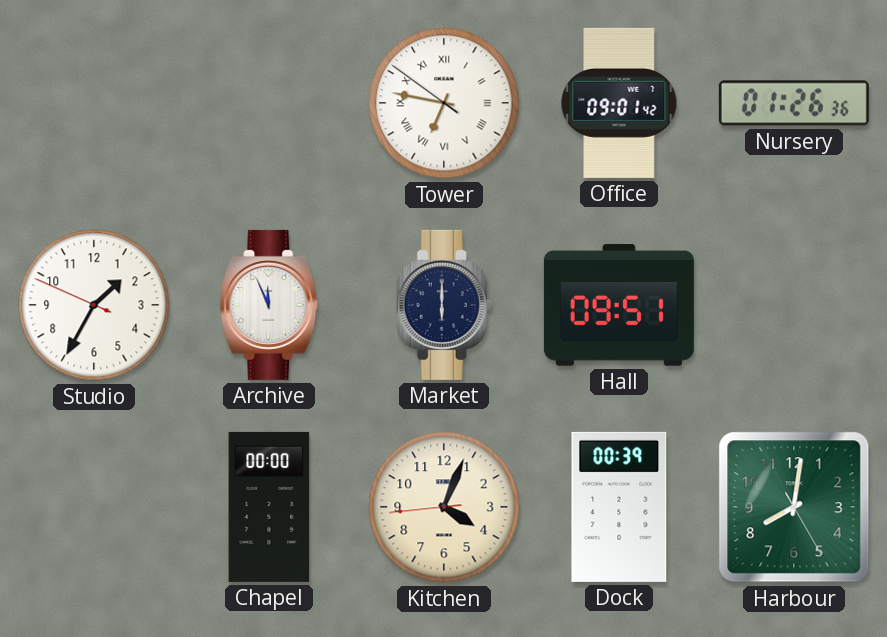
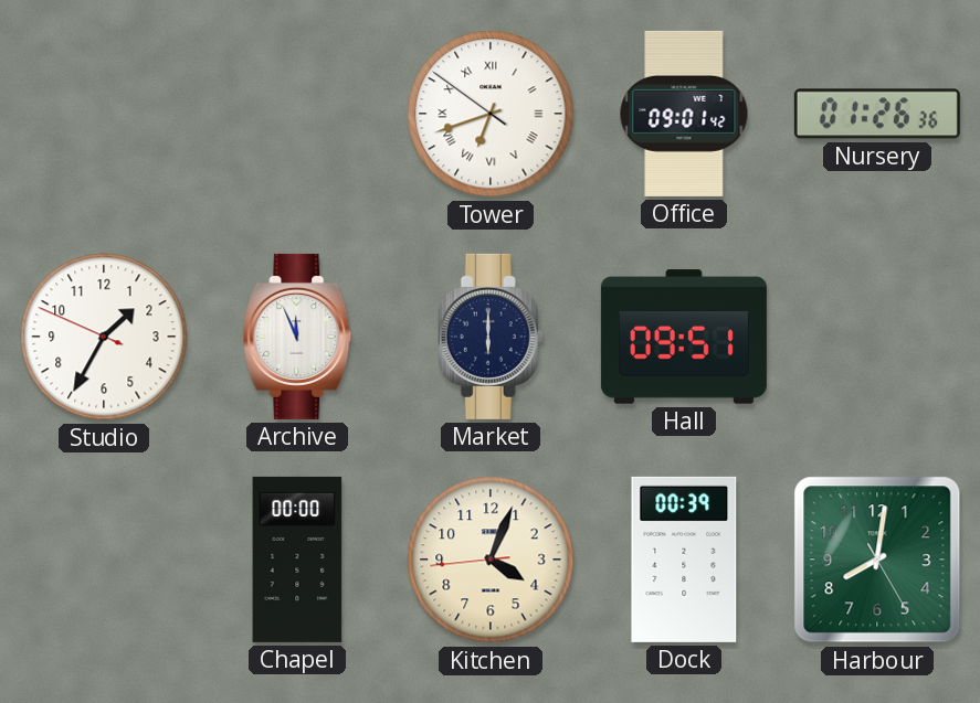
Tower: 6:46 -> 6:41
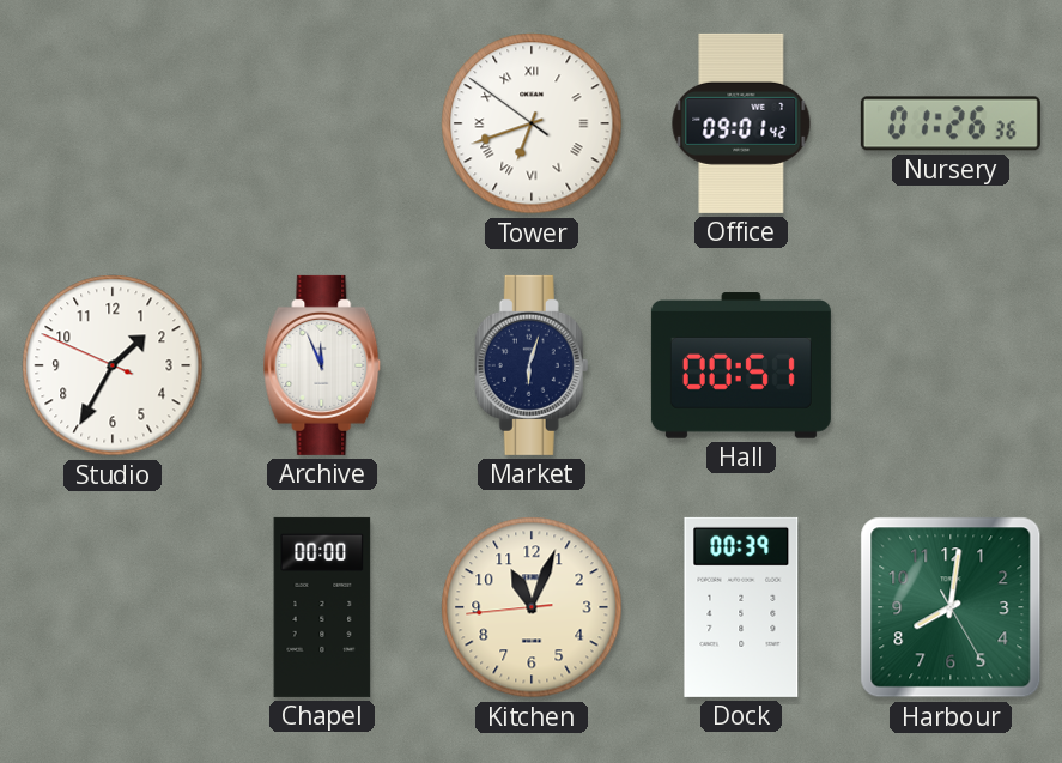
Market: 6:00 -> 6:03
Hall: 09:51 -> 00:51
Kitchen: 4:03 -> 11:03
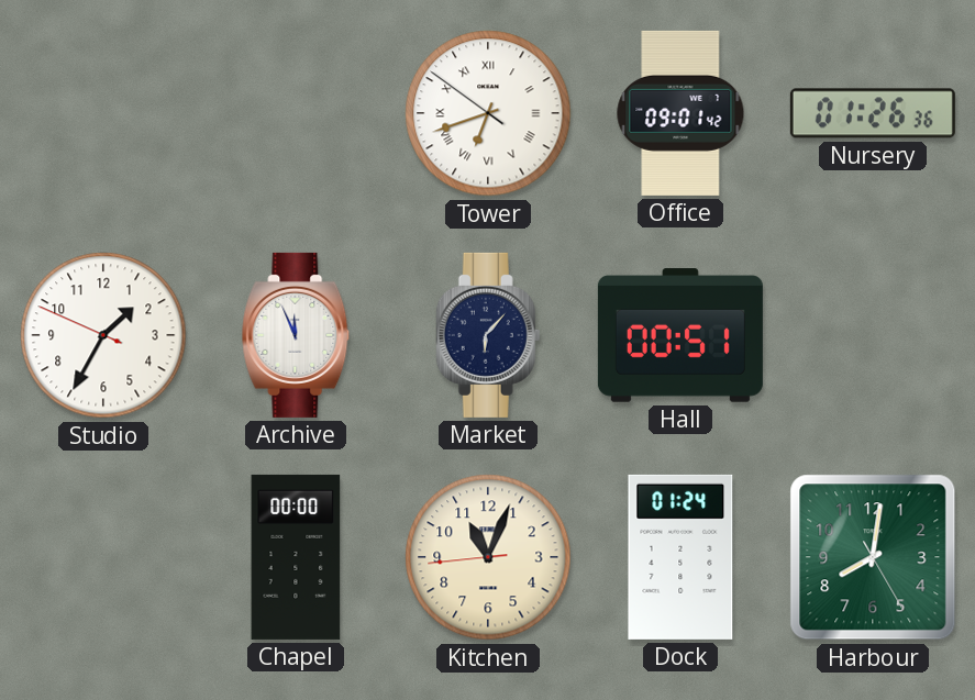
Market: 6:03 -> 6:07
Dock: 00:39 -> 01:24
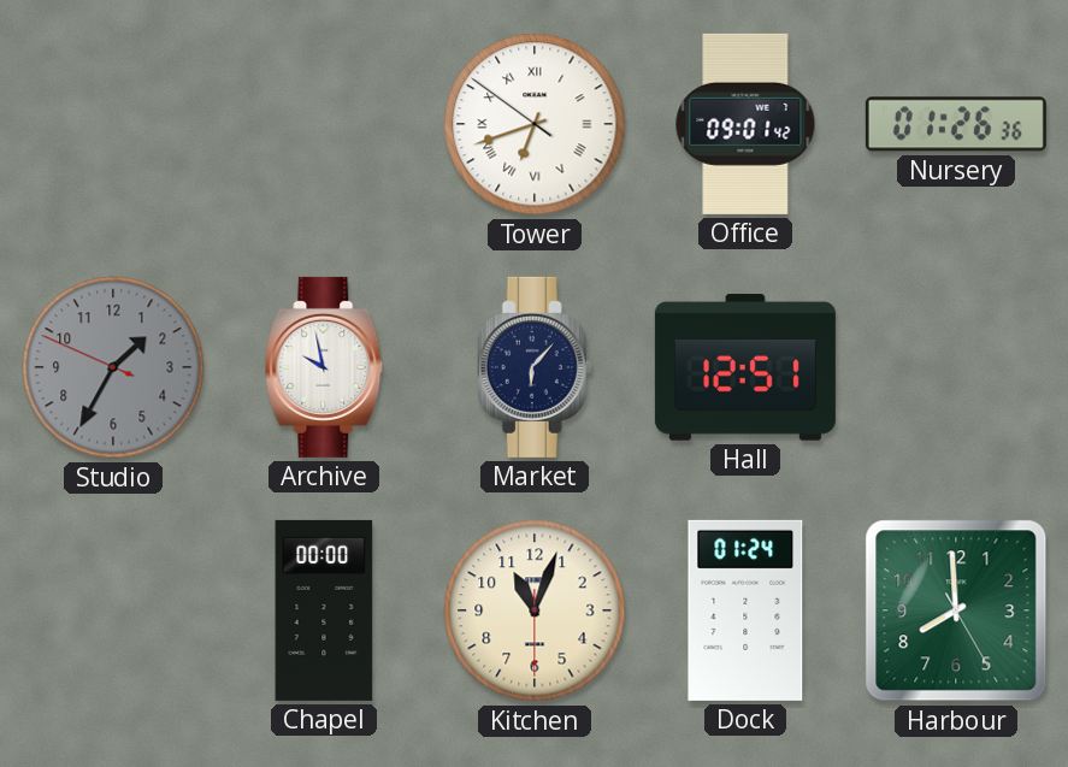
Studio dial: white -> grey
Archive: 11:56 -> 9:58
Hall: 00:51 -> 12:51
Kitchen: 11:03:44 -> 11:03:30
Harbour: 8:01 -> 7:59
